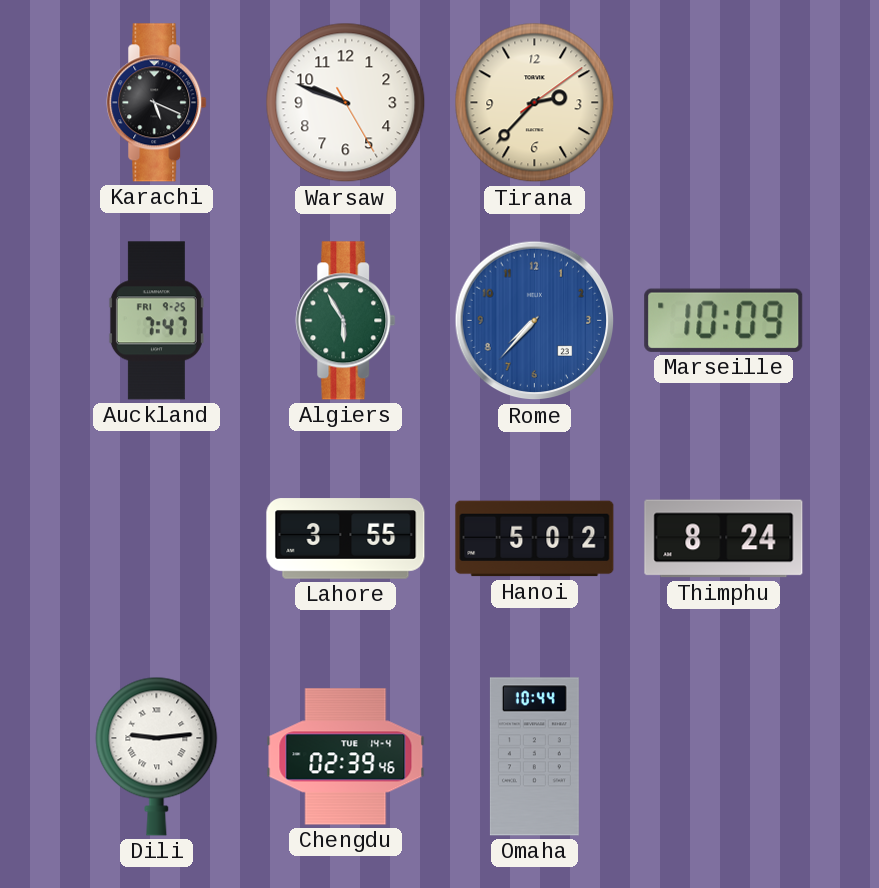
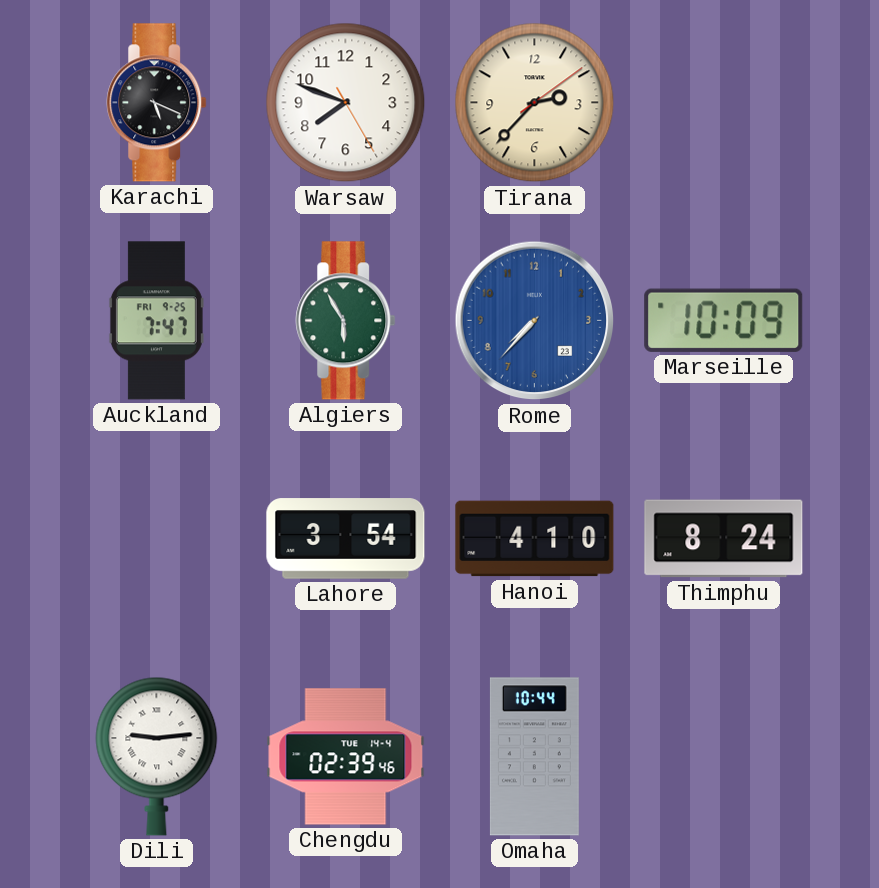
Warsaw: 9:48 -> 7:48
Lahore: 3:55 -> 3:54
Hanoi: 5:02 -> 4:10
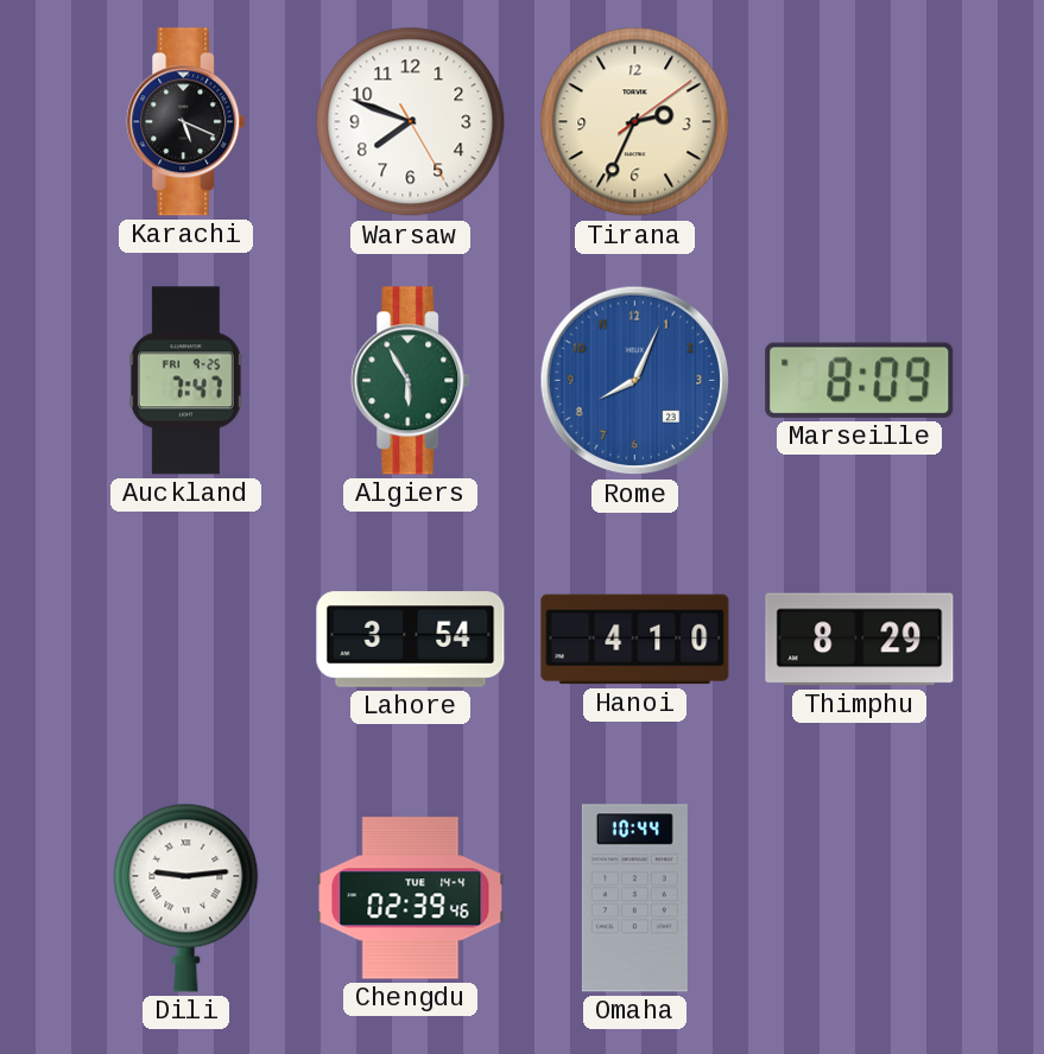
Tirana: 2:37 -> 2:34
Rome: 7:37 -> 8:04
Marseille: 10:09 -> 8:09
Thimphu: 8:24 -> 8:29
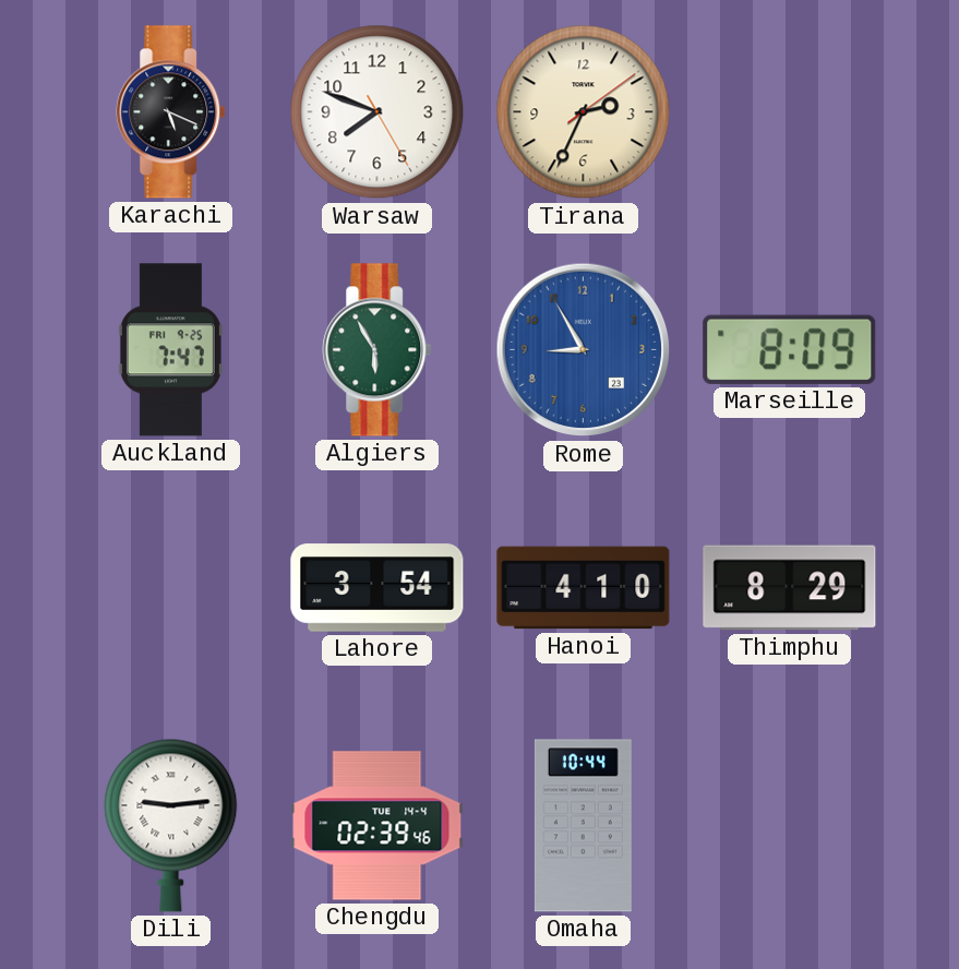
Rome: 8:04 -> 8:55
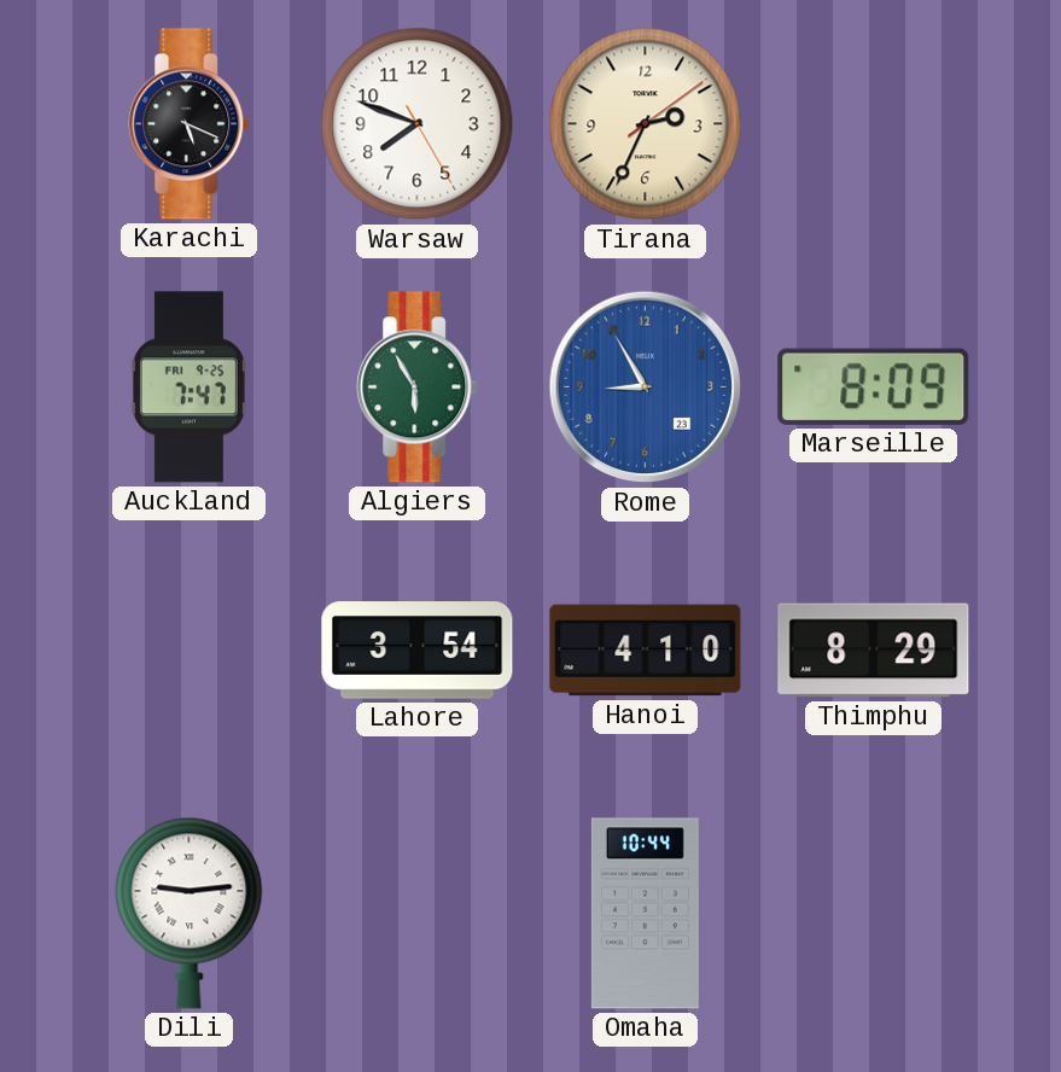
Chengdu: 02:39 -> none
